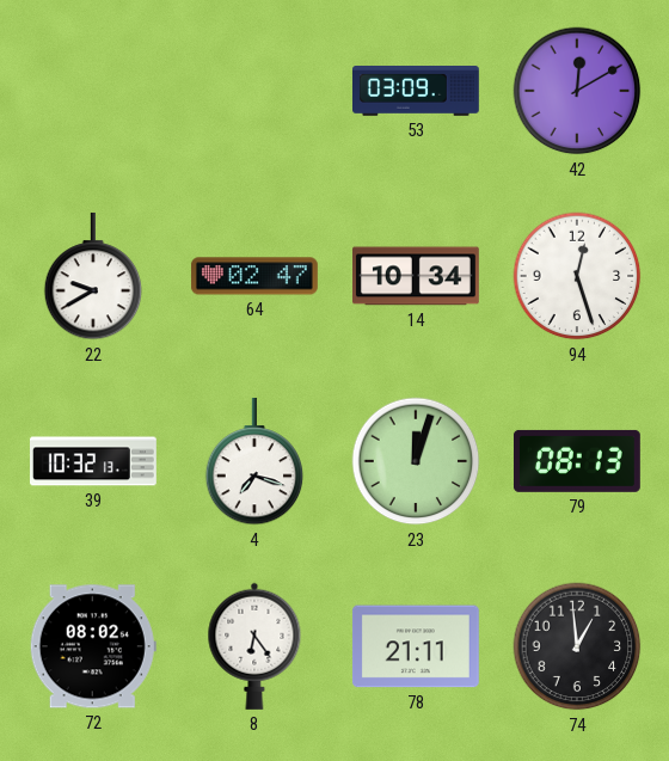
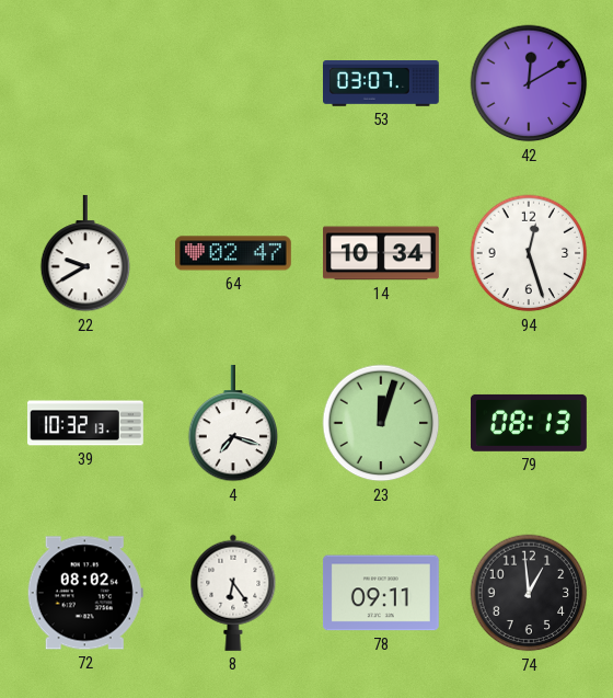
53: 03:09 -> 03:07
78: 21:11 -> 09:11
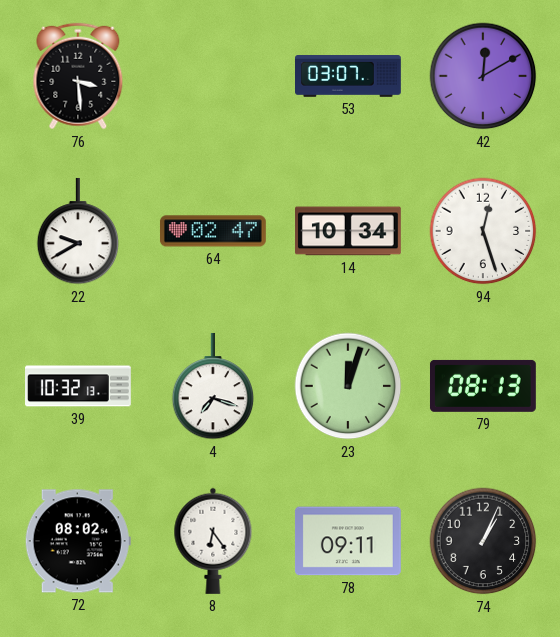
76: none -> 3:29
74: 12:59 -> 1:04
